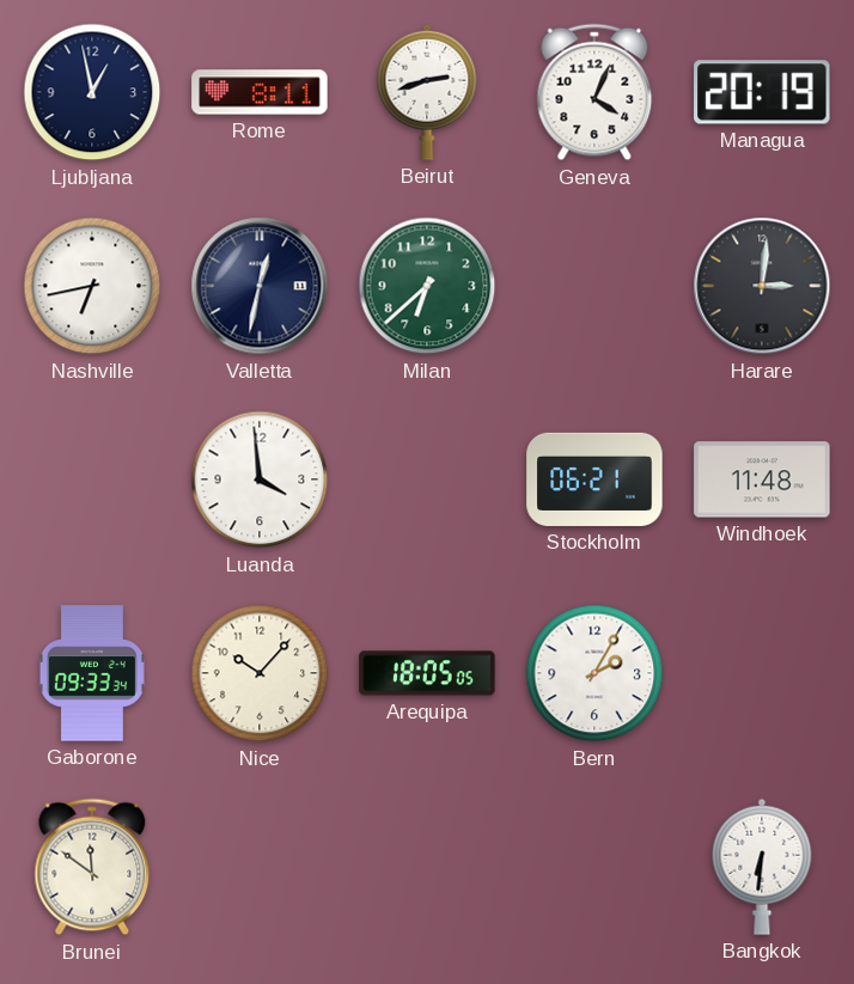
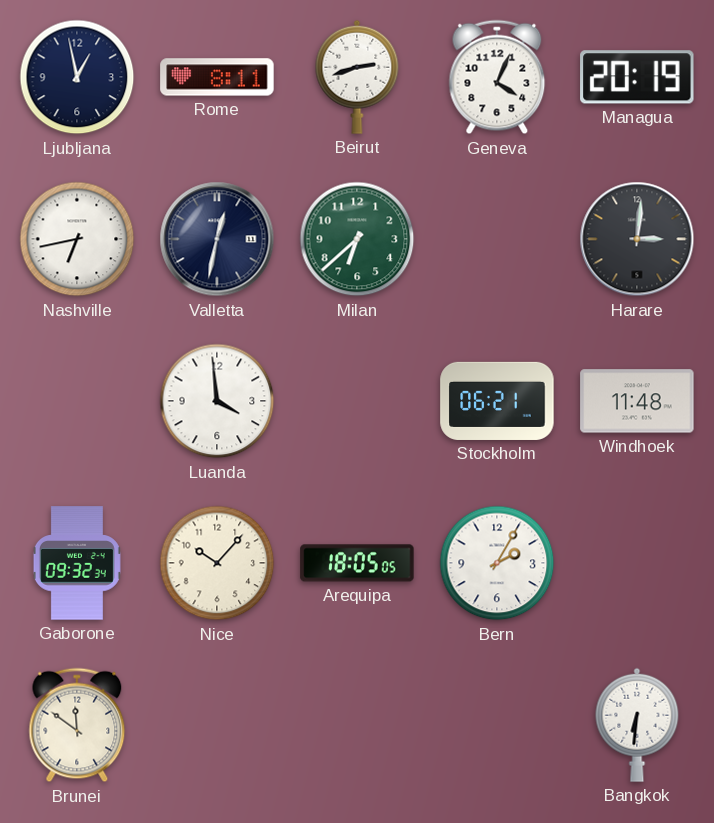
Gaborone: 09:33 -> 09:32
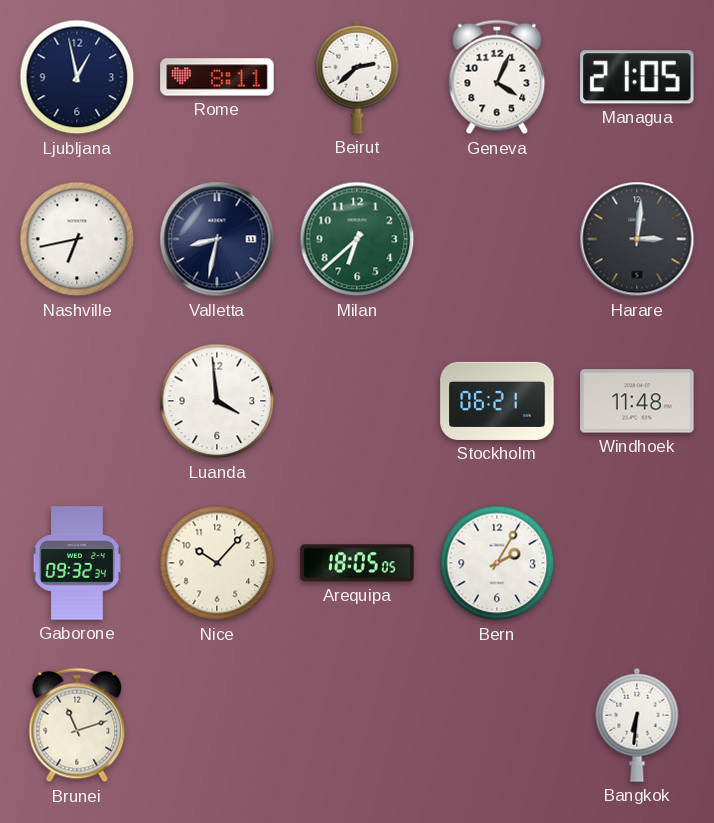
Beirut: 2:42 -> 2:38
Managua: 20:19 -> 21:05
Valletta: 12:32 -> 8:32
Brunei: 11:51 -> 11:12
